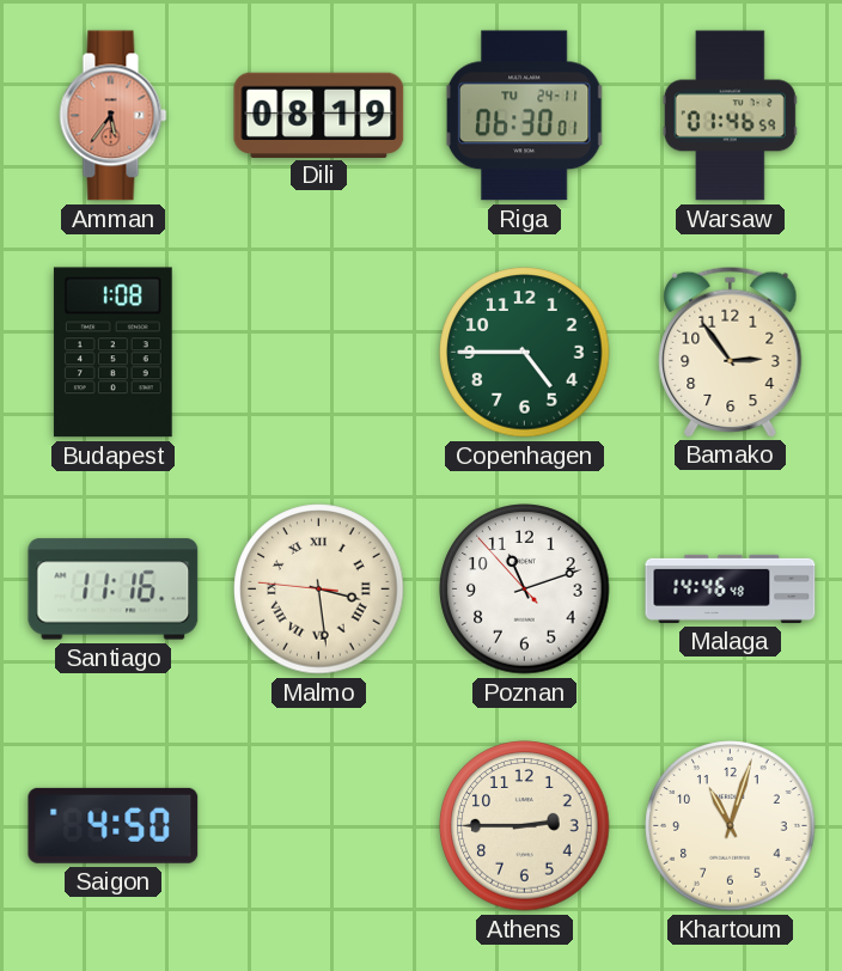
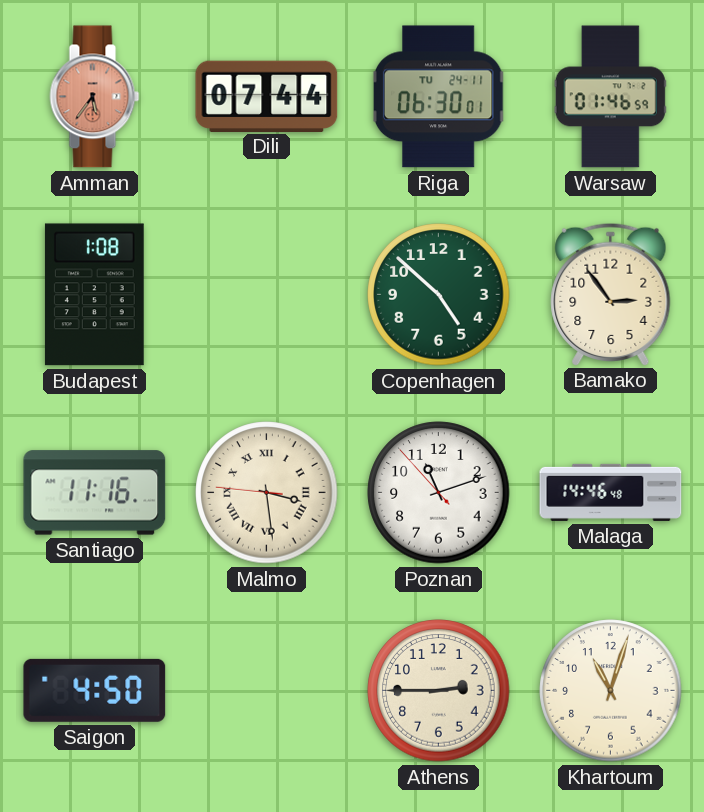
Dili: 08:19 -> 07:44
Copenhagen: 4:45 -> 4:52
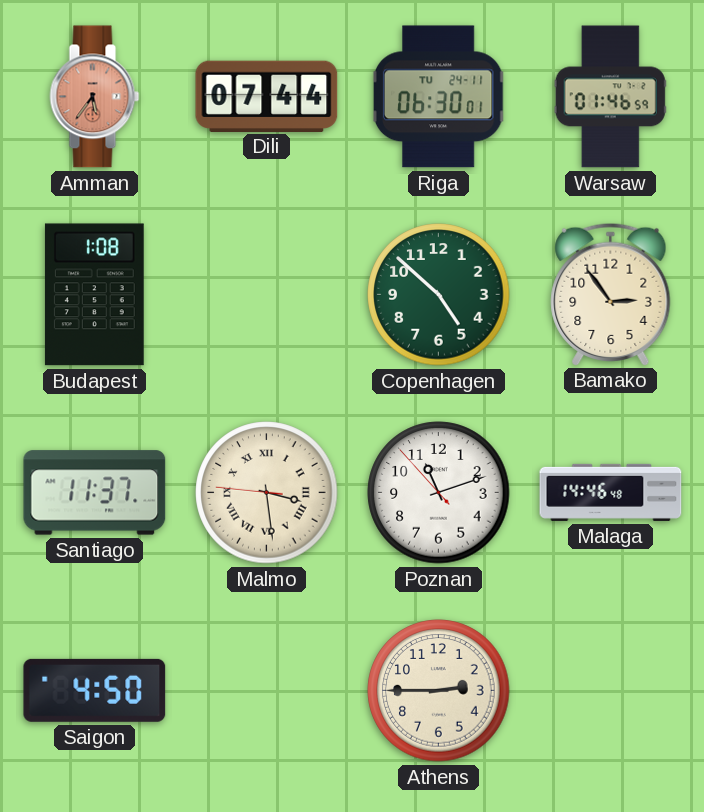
Santiago: 11:16 -> 11:37
Khartoum: 11:03 -> none
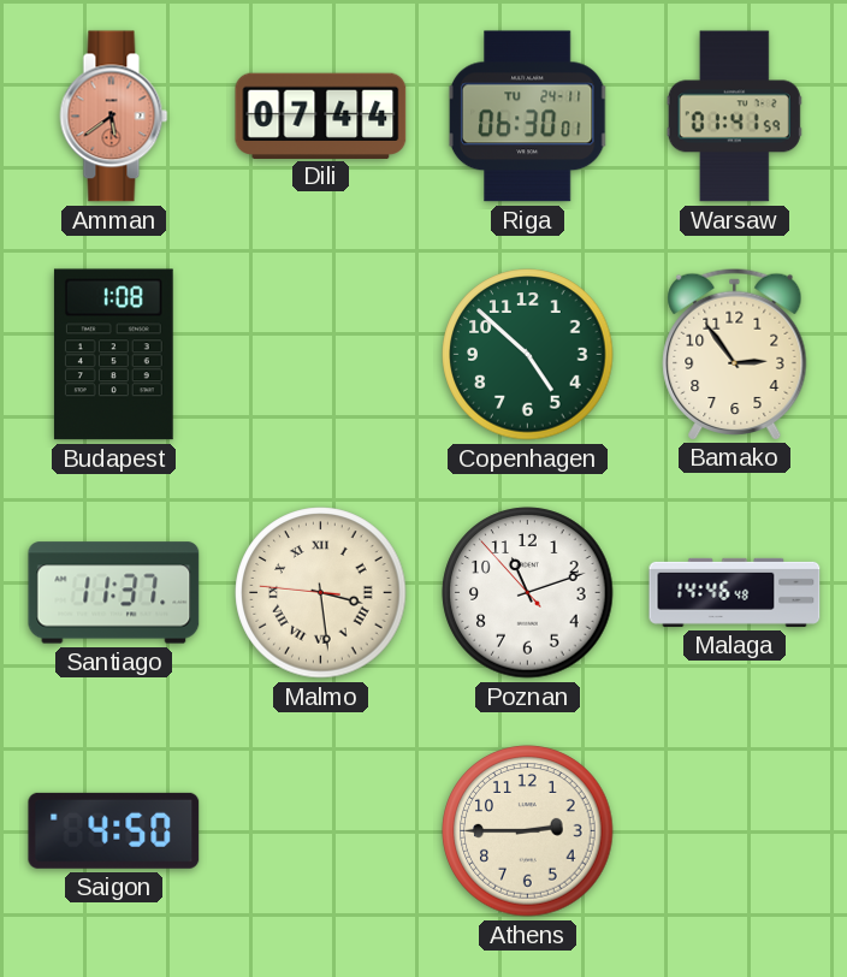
Amman: 5:36 -> 5:39
Warsaw: 01:46 -> 01:41
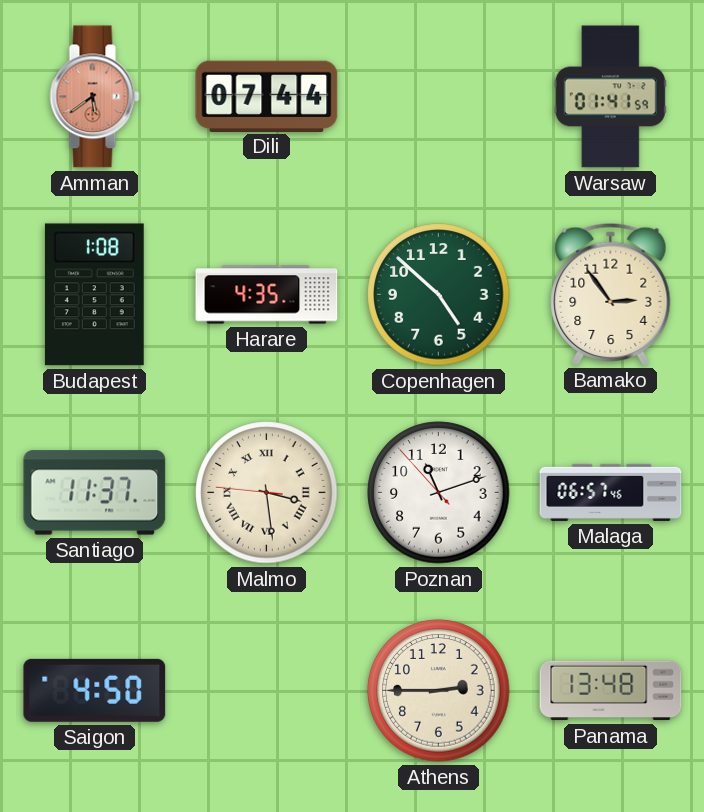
Riga: 06:30 -> none
Harare: none -> 4:35
Malaga: 14:46 -> 06:57
Panama: none -> 13:48
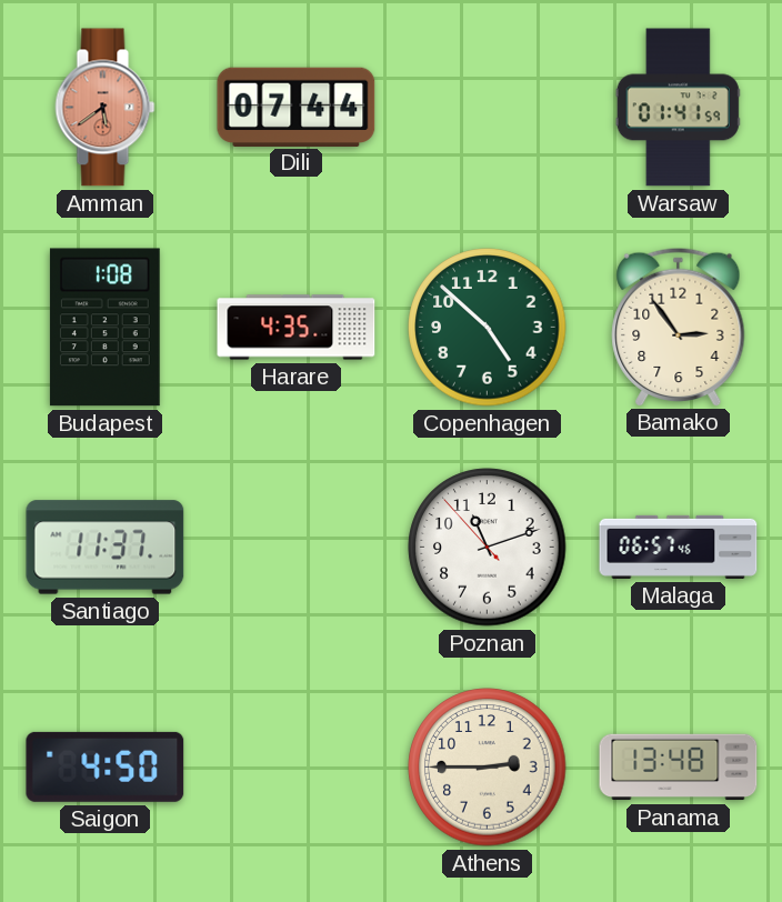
Malmo: 3:28 -> none
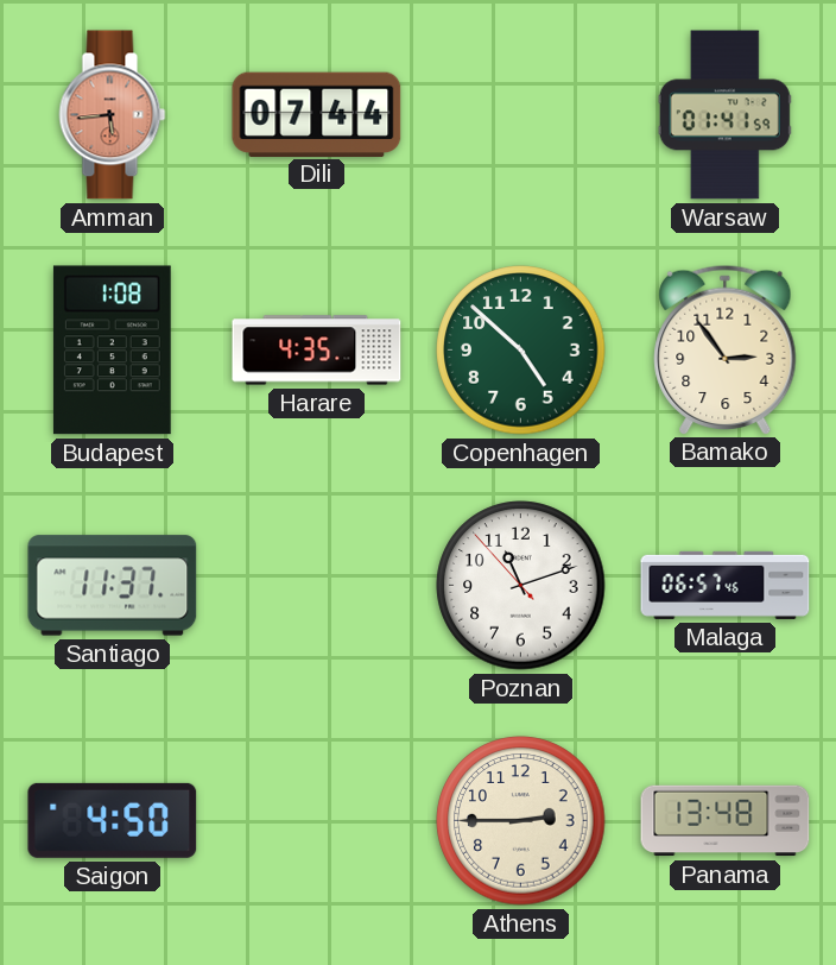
Amman: 5:39 -> 5:44
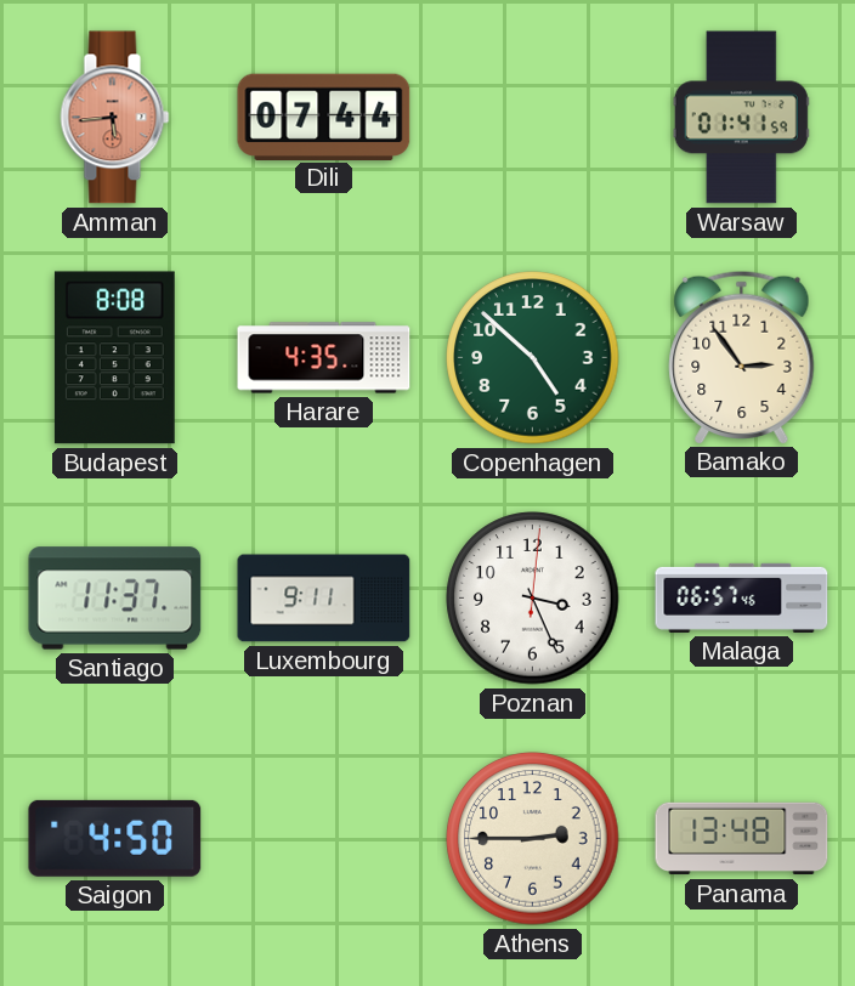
Budapest: 1:08 -> 8:08
Luxembourg: none -> 9:11
Poznan: 11:11 -> 3:26
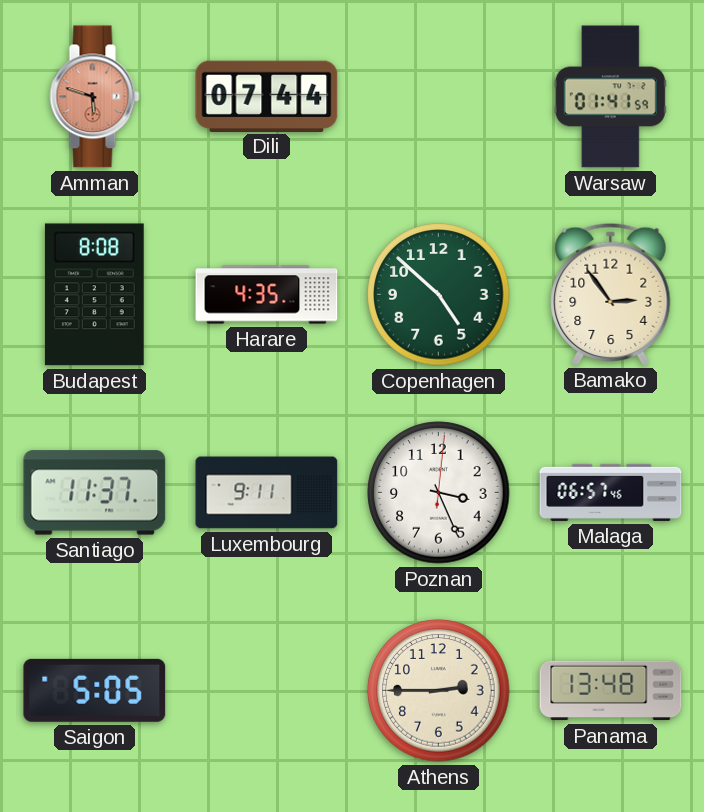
Amman: 5:44 -> 5:48
Saigon: 4:50 -> 5:05
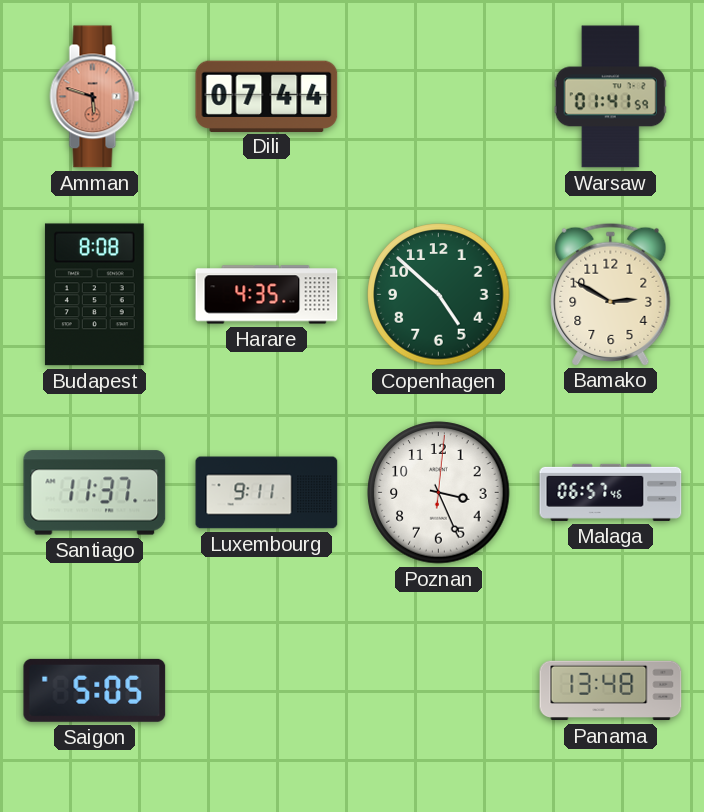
Bamako: 2:54 -> 2:50
Athens: 2:45 -> none
